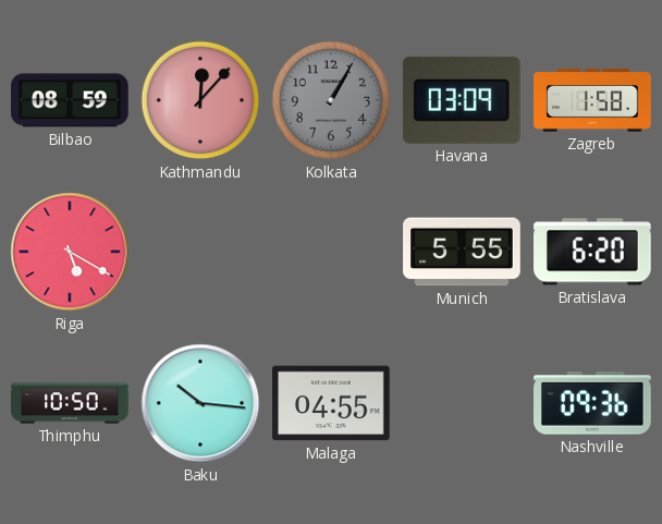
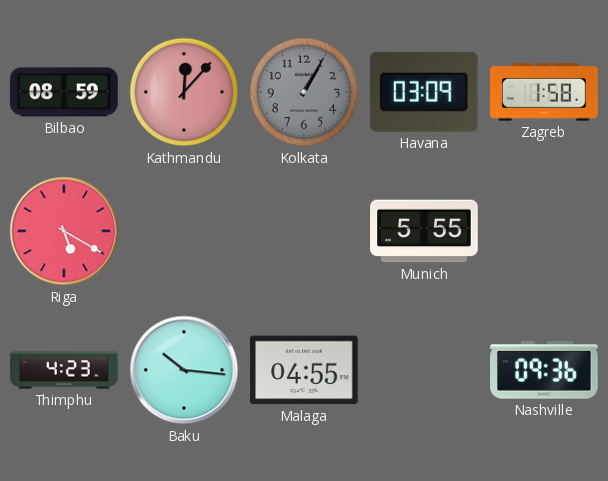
Bratislava: 6:20 -> none
Thimphu: 10:50 -> 4:23
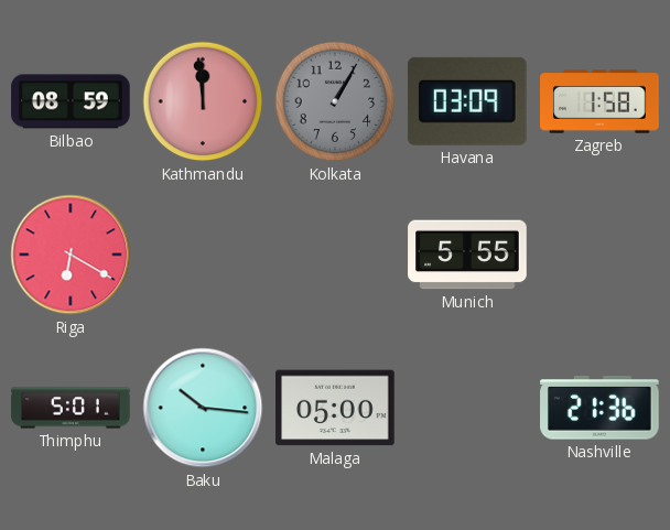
Kathmandu: 12:07 -> 11:59
Riga: 5:20 -> 6:20
Thimphu: 4:23 -> 5:01
Malaga: 04:55 -> 05:00
Nashville: 09:36 -> 21:36
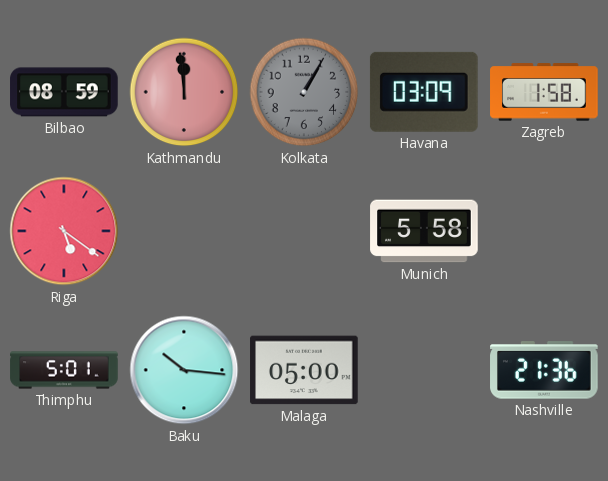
Riga: 6:20 -> 5:21
Munich: 5:55 -> 5:58
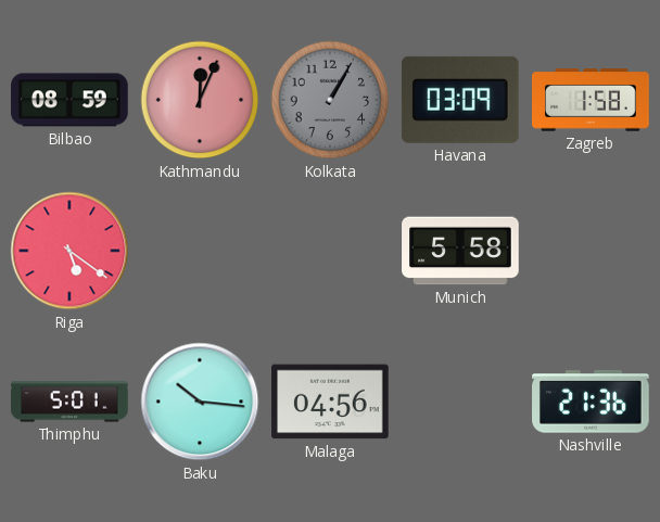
Kathmandu: 11:59 -> 12:04
Malaga: 05:00 -> 04:56
